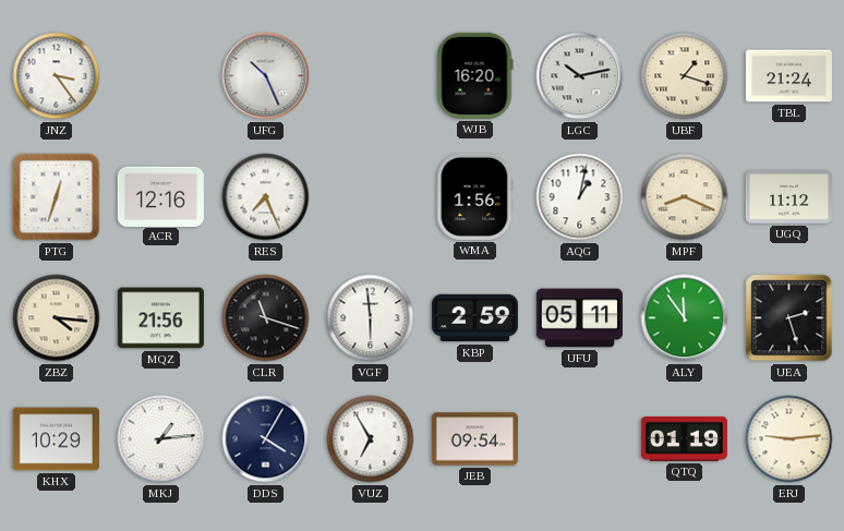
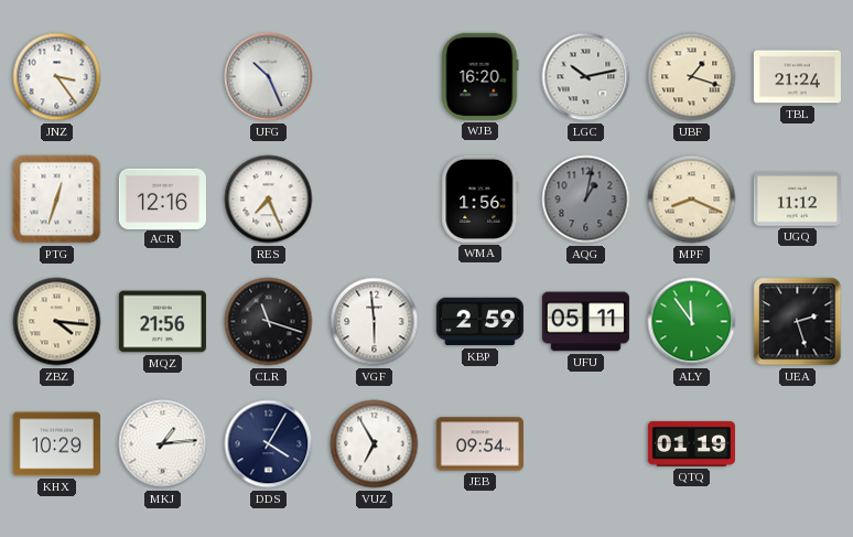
AQG dial: white -> grey
ERJ: 9:14 -> none
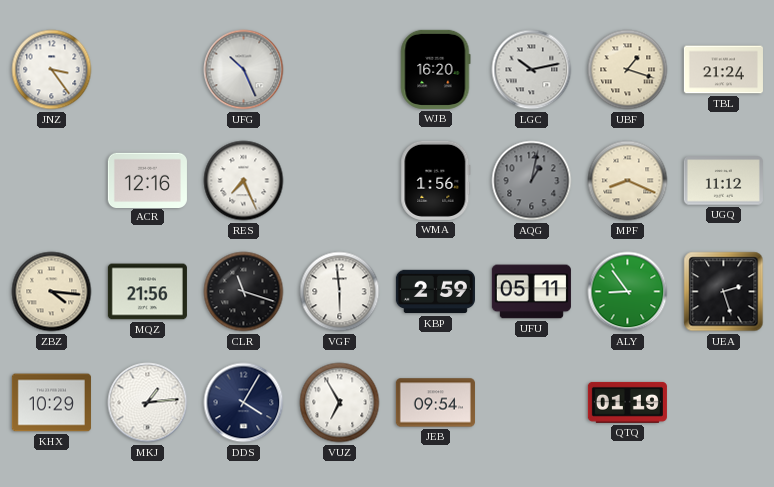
PTG: 12:33 -> none
ALY: 11:54 -> 8:54
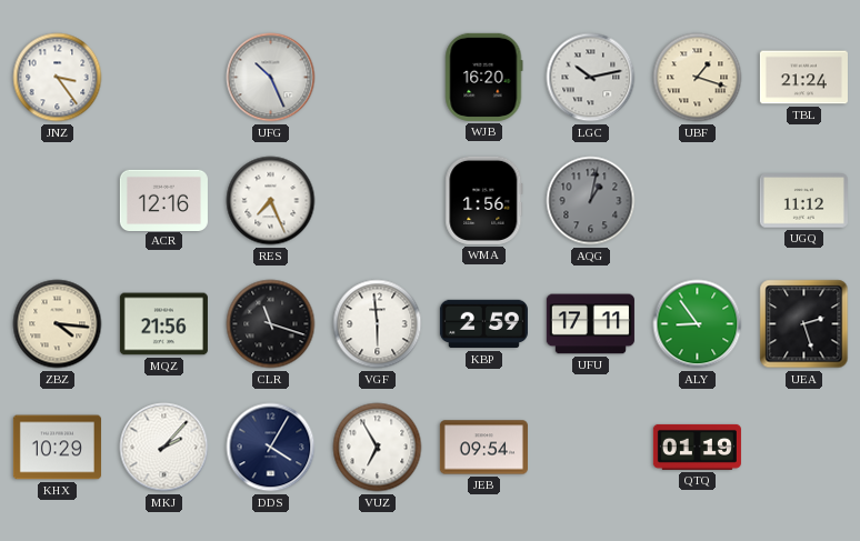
MPF: 8:19 -> none
UFU: 05:11 -> 17:11
MKJ: 1:14 -> 2:07
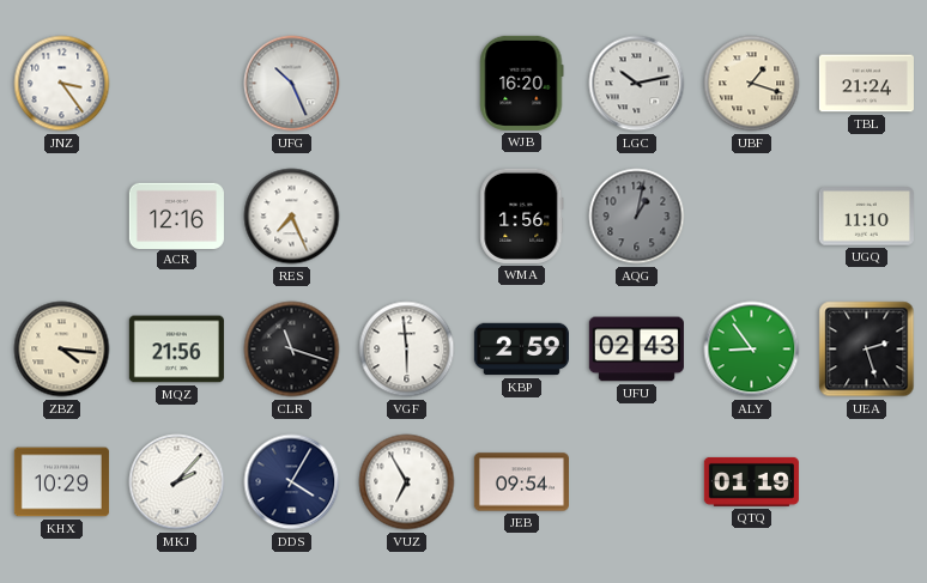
UGQ: 11:12 -> 11:10
UFU: 17:11 -> 02:43
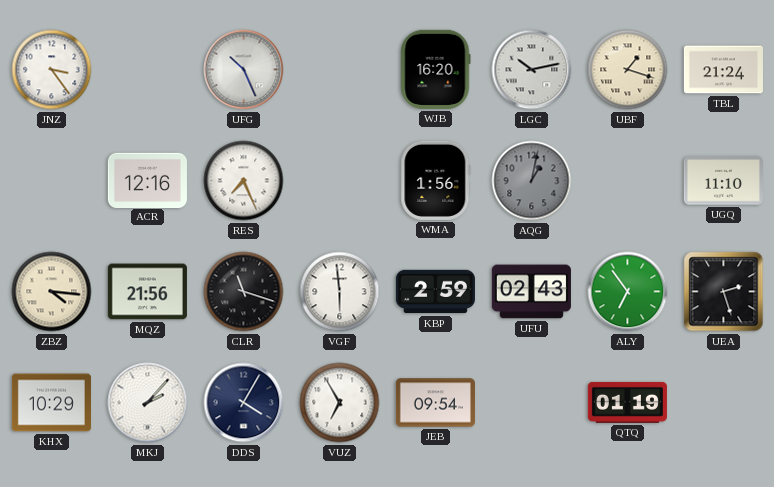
ALY: 8:54 -> 6:54
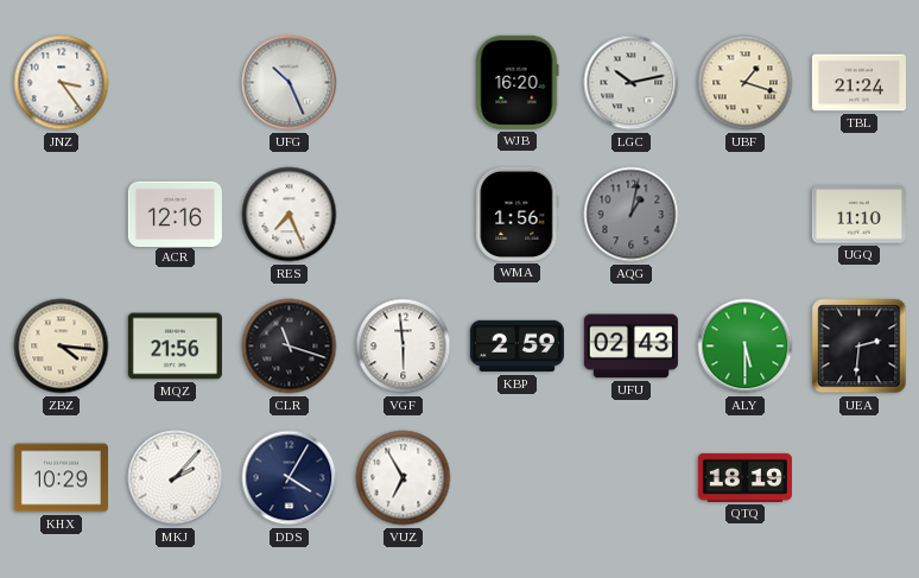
ALY: 6:54 -> 5:30
UEA: 2:27 -> 2:31
JEB: 09:54 -> none
QTQ: 01:19 -> 18:19
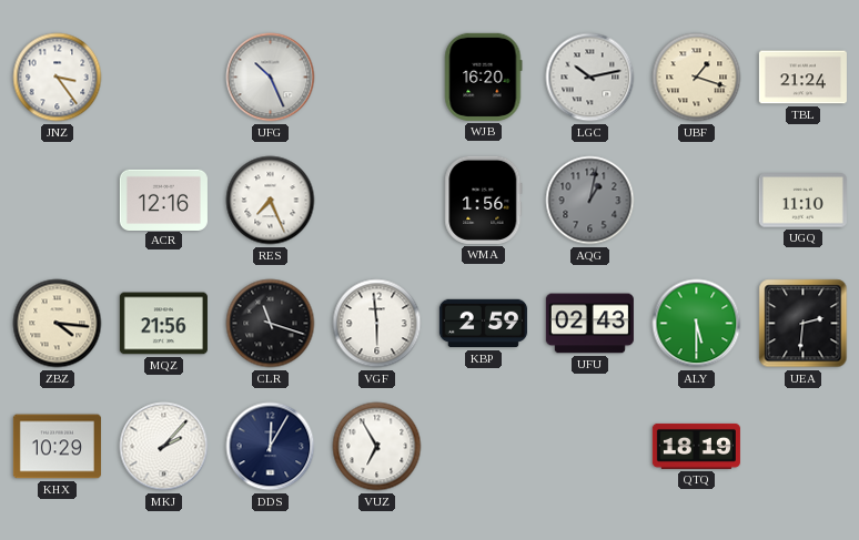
DDS: 4:05 -> 12:05
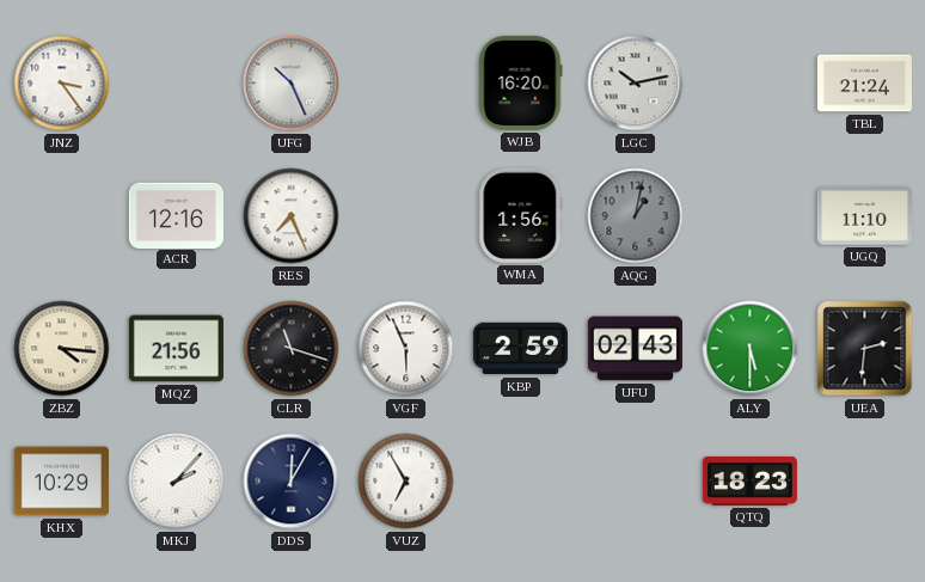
UBF: 1:18 -> none
VGF: 5:59 -> 5:56
QTQ: 18:19 -> 18:23
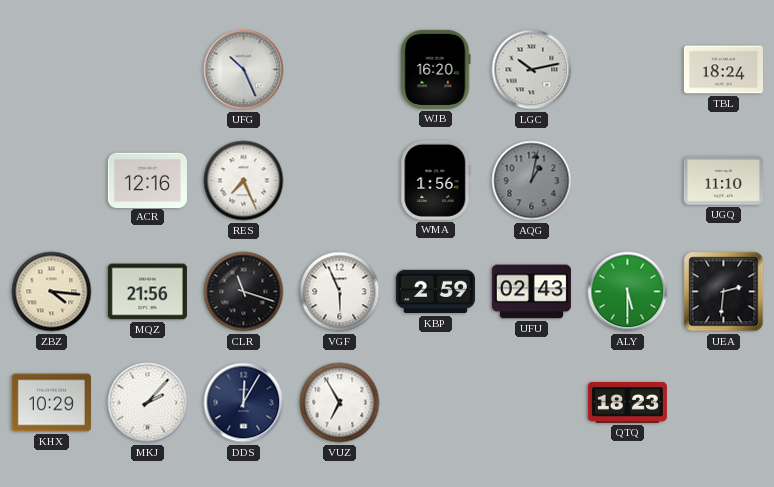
JNZ: 3:24 -> none
TBL: 21:24 -> 18:24
